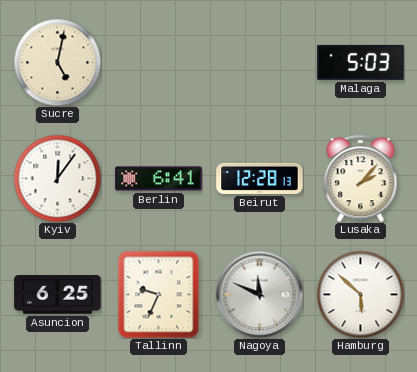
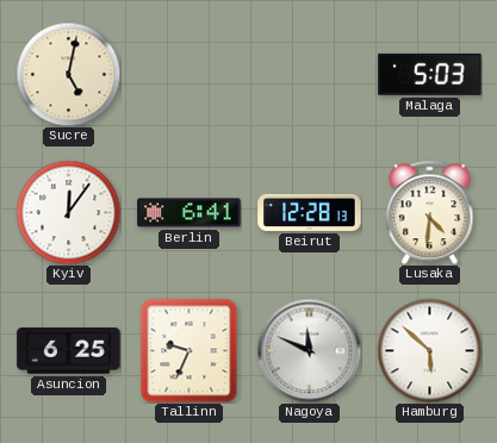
Lusaka: 2:07 -> 4:31
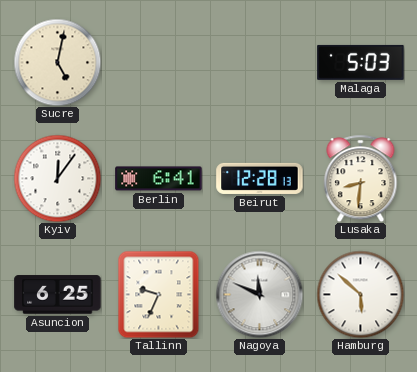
Lusaka: 4:31 -> 8:31
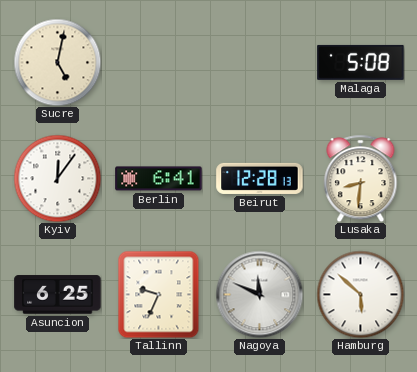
Malaga: 5:03 -> 5:08
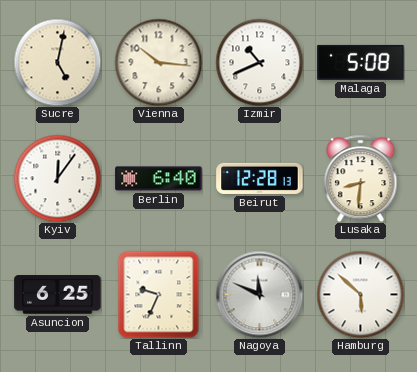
Vienna: none -> 10:16
Izmir: none -> 10:41
Berlin: 6:41 -> 6:40
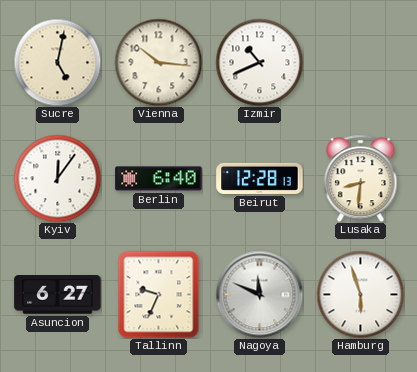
Malaga: 5:08 -> none
Asuncion: 6:25 -> 6:27
Hamburg: 5:52 -> 5:57
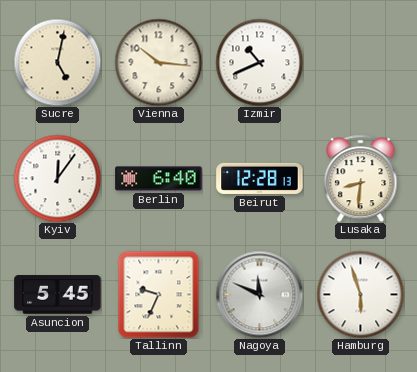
Asuncion: 6:27 -> 5:45
